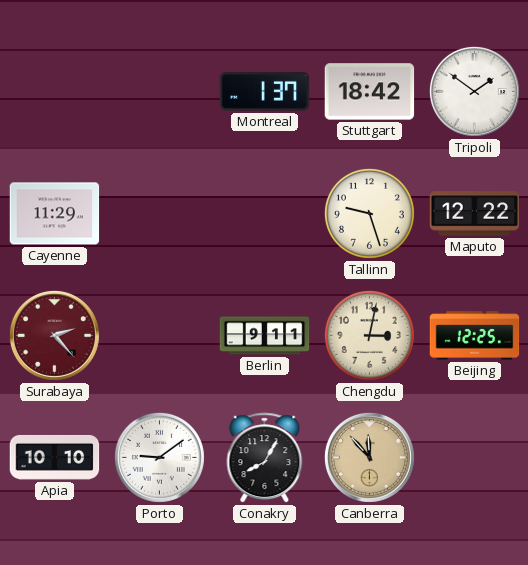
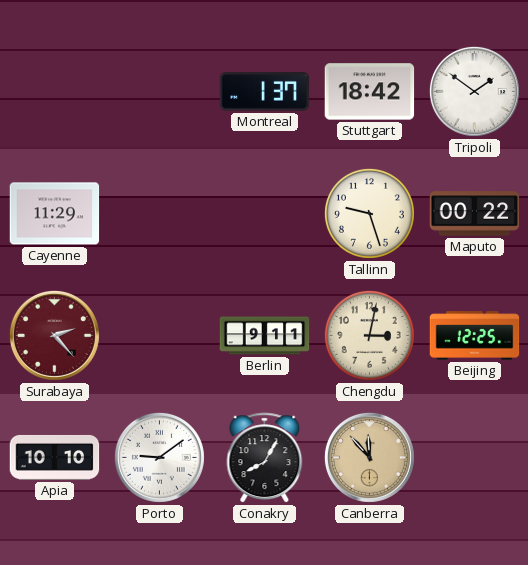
Maputo: 12:22 -> 00:22
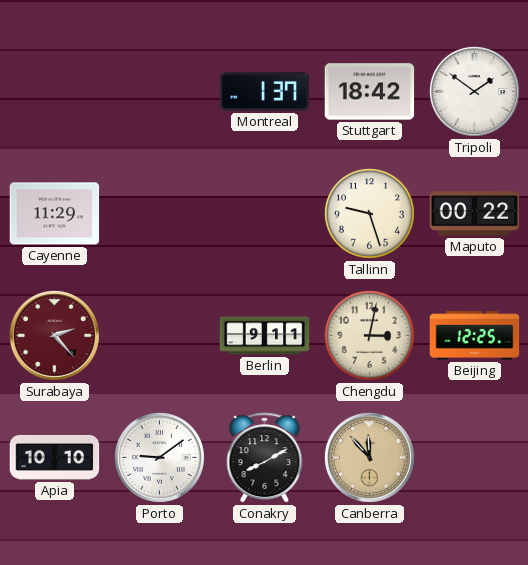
Conakry: 8:05 -> 8:10
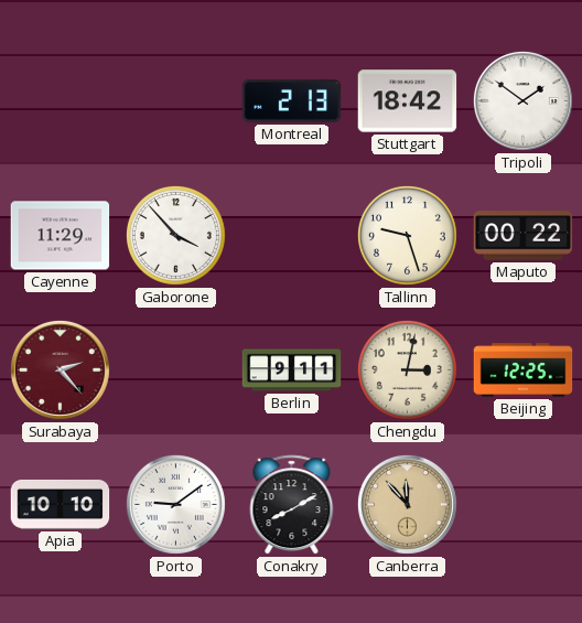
Montreal: 1:37 -> 2:13
Gaborone: none -> 3:53
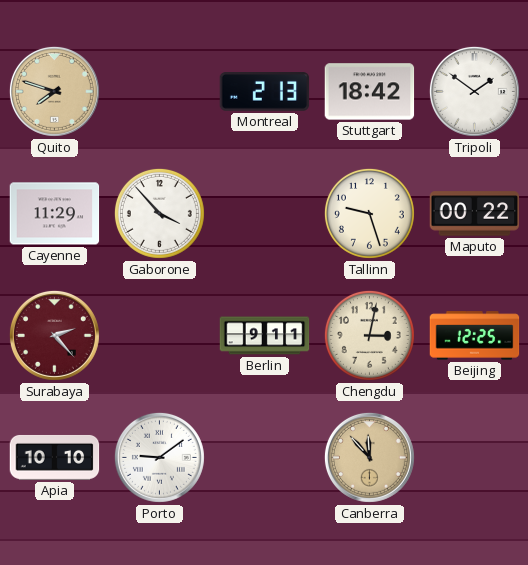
Quito: none -> 7:48
Conakry: 8:10 -> none
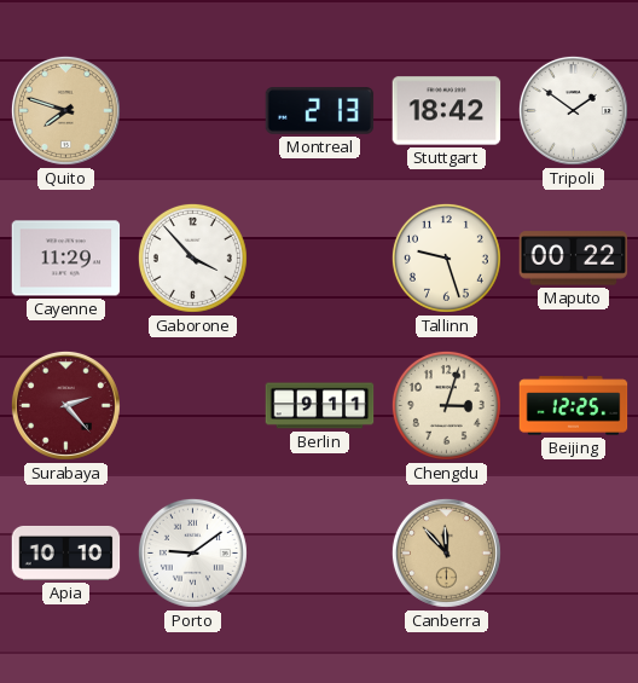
Chengdu: 3:02 -> 3:03
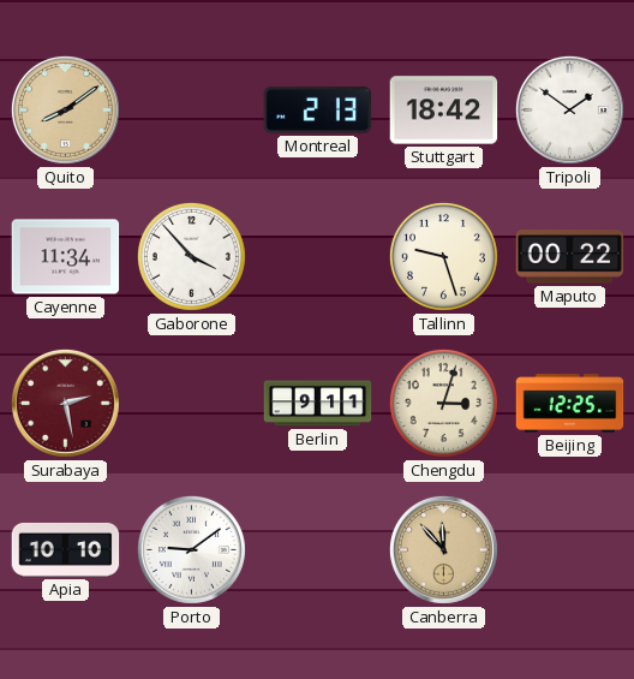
Quito: 7:48 -> 8:09
Cayenne: 11:29 -> 11:34
Surabaya: 2:23 -> 2:28
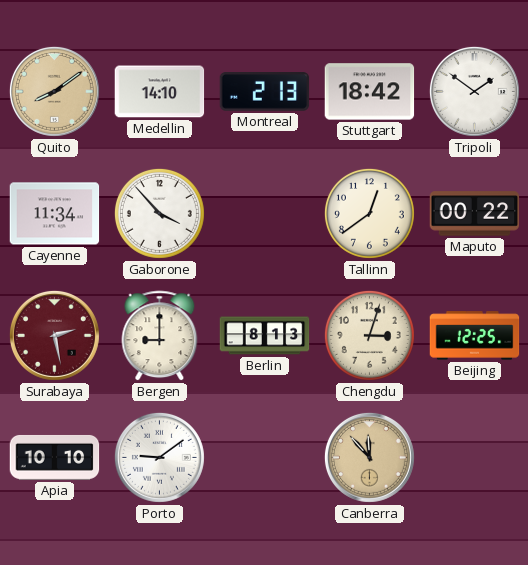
Medellin: none -> 14:10
Tallinn: 9:27 -> 12:39
Bergen: none -> 9:00
Berlin: 9:11 -> 8:13
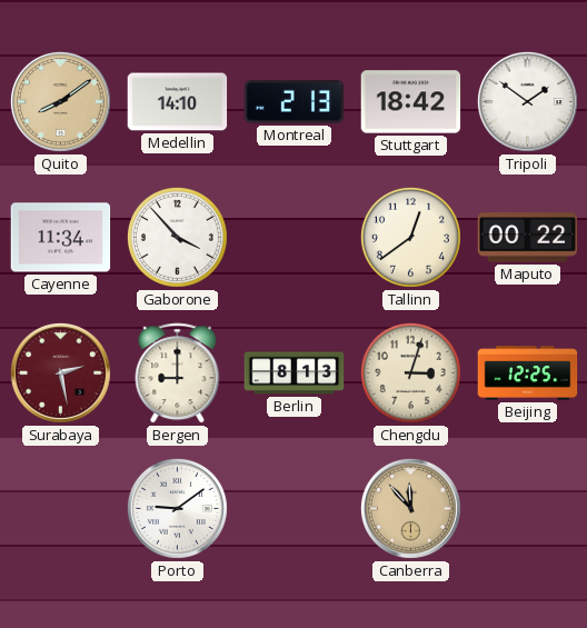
Apia: 10:10 -> none
